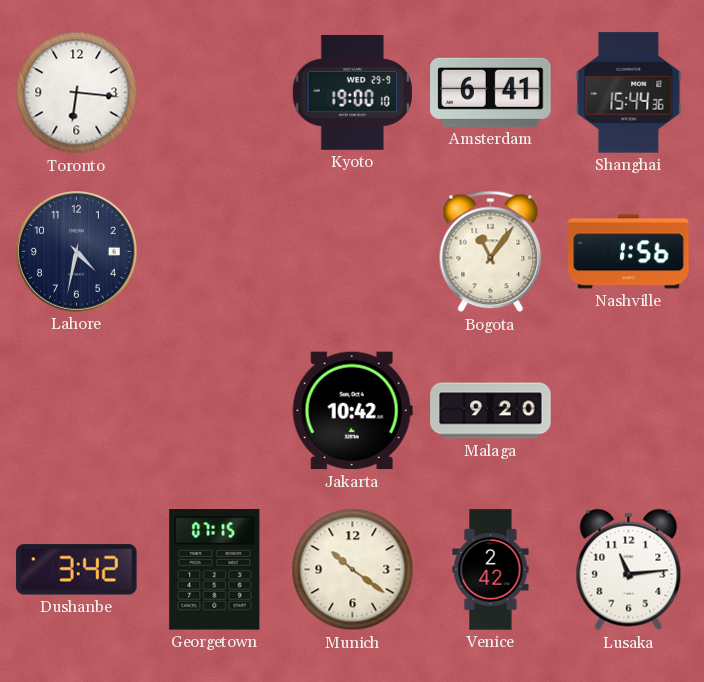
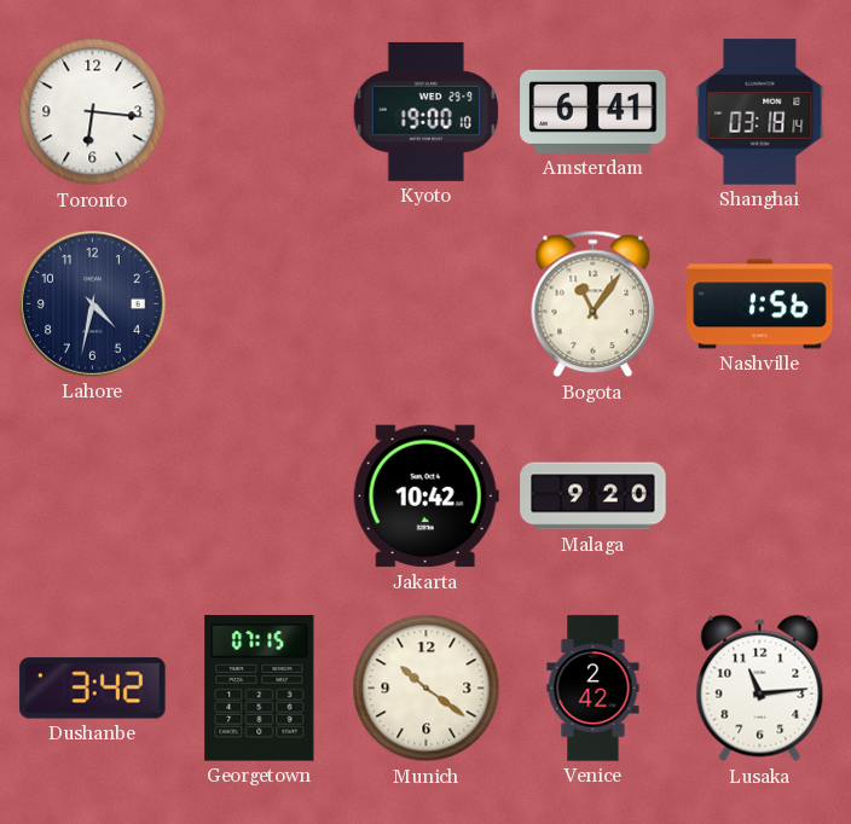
Shanghai: 15:44 -> 03:18
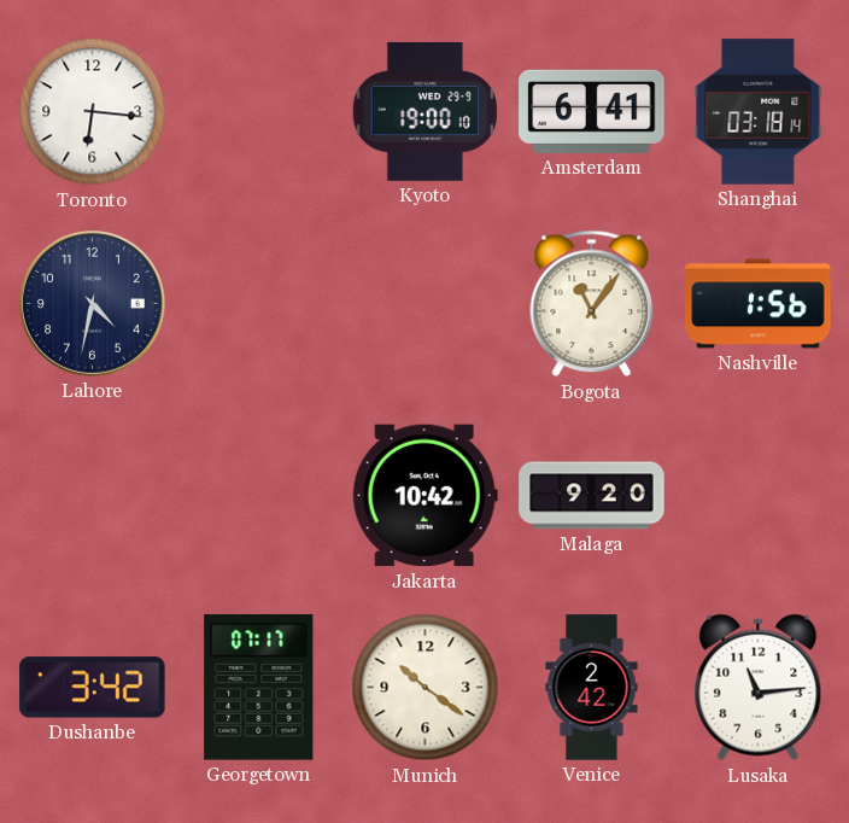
Georgetown: 07:15 -> 07:17
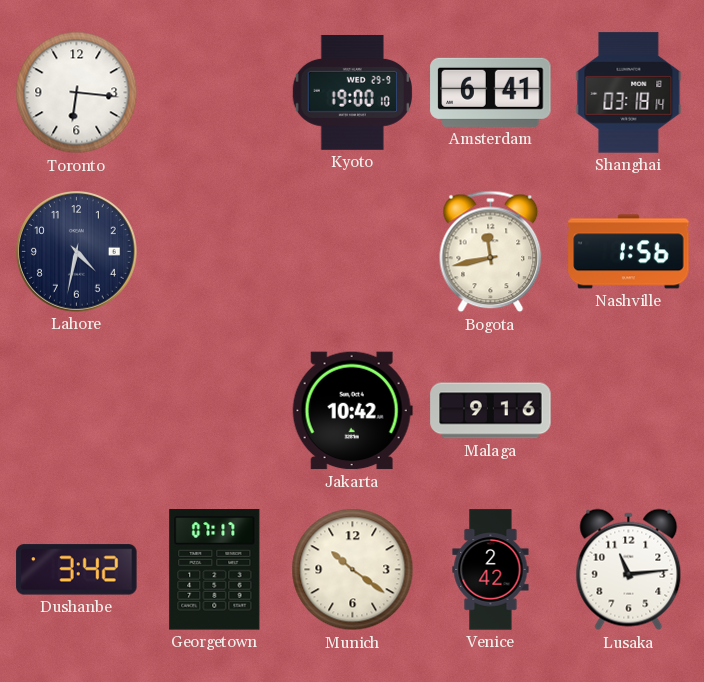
Bogota: 11:06 -> 11:43
Malaga: 9:20 -> 9:16
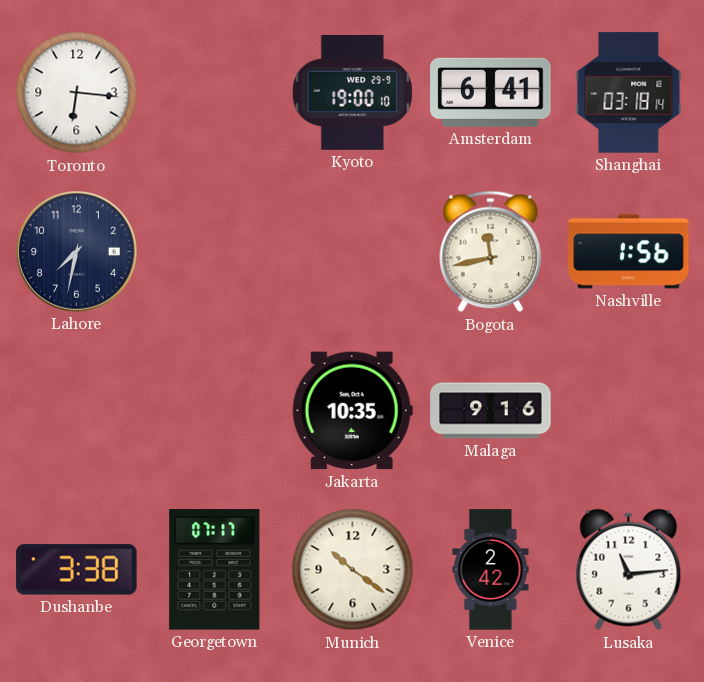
Lahore: 4:32 -> 7:32
Jakarta: 10:42 -> 10:35
Dushanbe: 3:42 -> 3:38
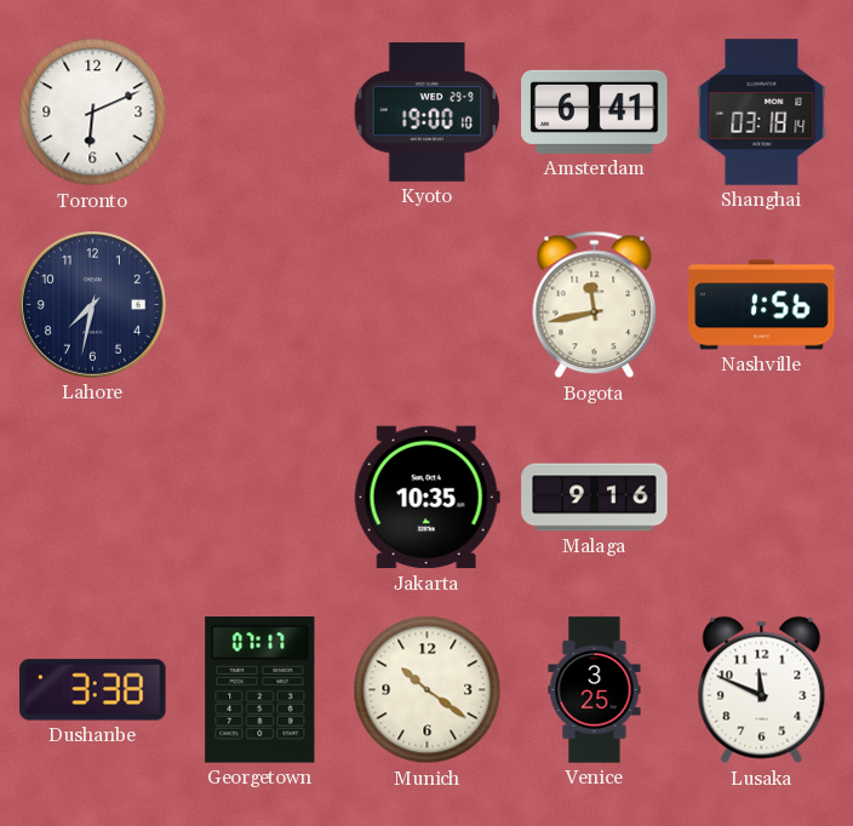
Toronto: 6:16 -> 6:11
Venice: 2:42 -> 3:25
Lusaka: 11:14 -> 11:49
